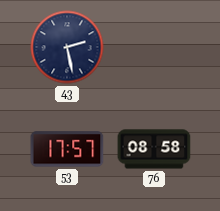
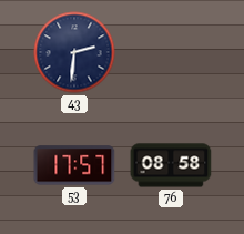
43: 2:28 -> 2:31
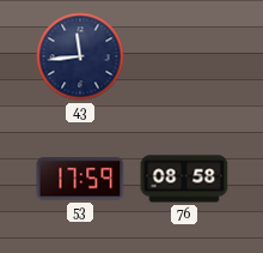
43: 2:31 -> 11:44
53: 17:57 -> 17:59
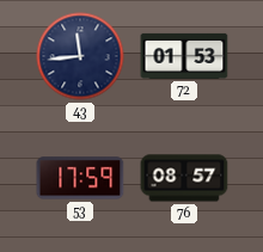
72: none -> 01:53
76: 08:58 -> 08:57
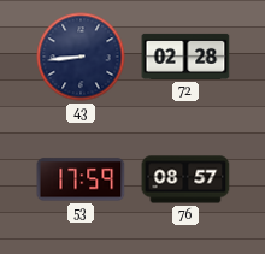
43: 11:44 -> 8:44
72: 01:53 -> 02:28
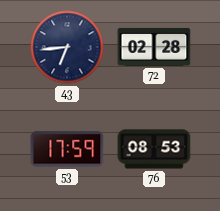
43: 8:44 -> 6:44
76: 08:57 -> 08:53
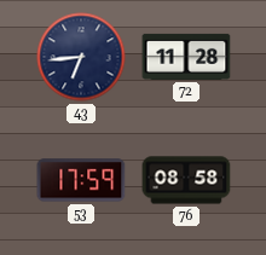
72: 02:28 -> 11:28
76: 08:53 -> 08:58
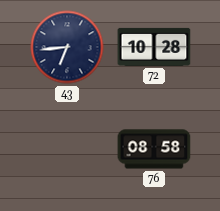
72: 11:28 -> 10:28
53: 17:59 -> none
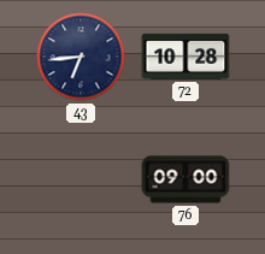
76: 08:58 -> 09:00
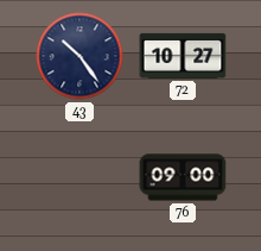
43: 6:44 -> 10:24
72: 10:28 -> 10:27
